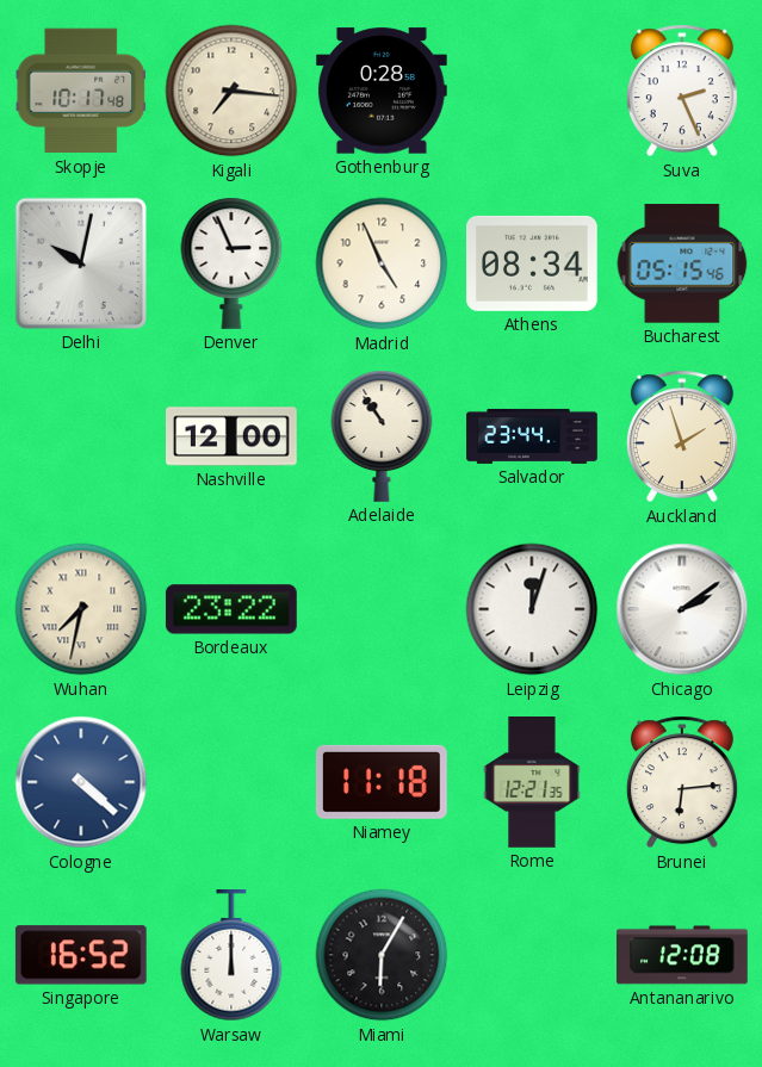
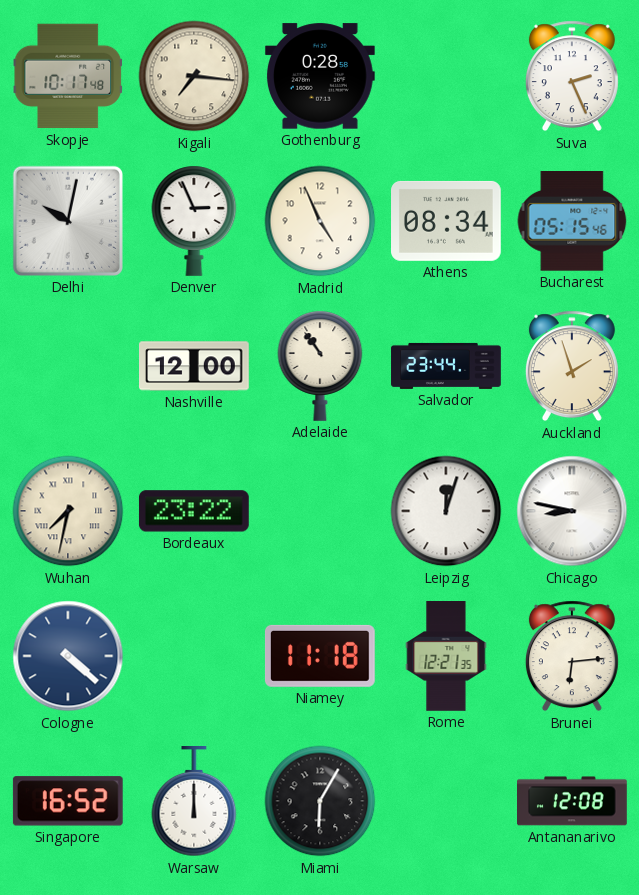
Chicago: 2:09 -> 8:47
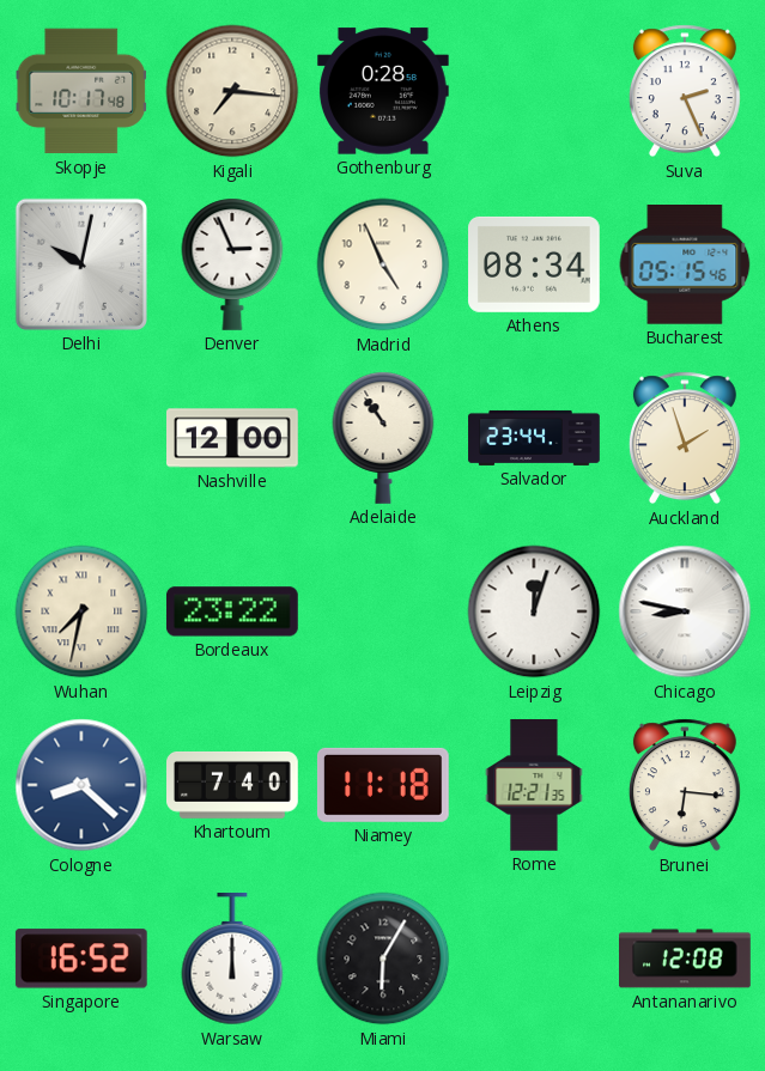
Cologne: 4:22 -> 8:22
Khartoum: none -> 7:40
Brunei: 6:14 -> 6:16
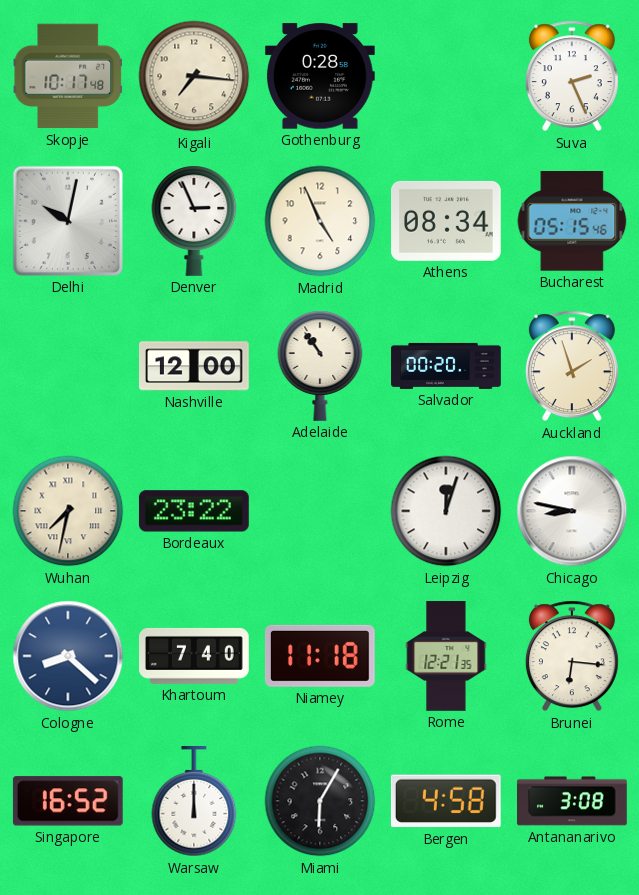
Salvador: 23:44 -> 00:20
Bergen: none -> 4:58
Antananarivo: 12:08 -> 3:08
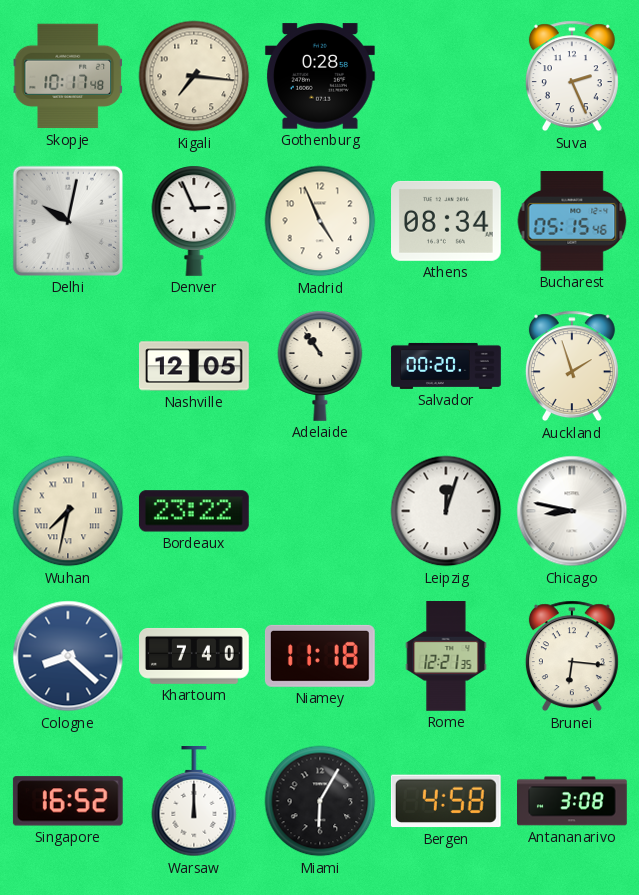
Nashville: 12:00 -> 12:05
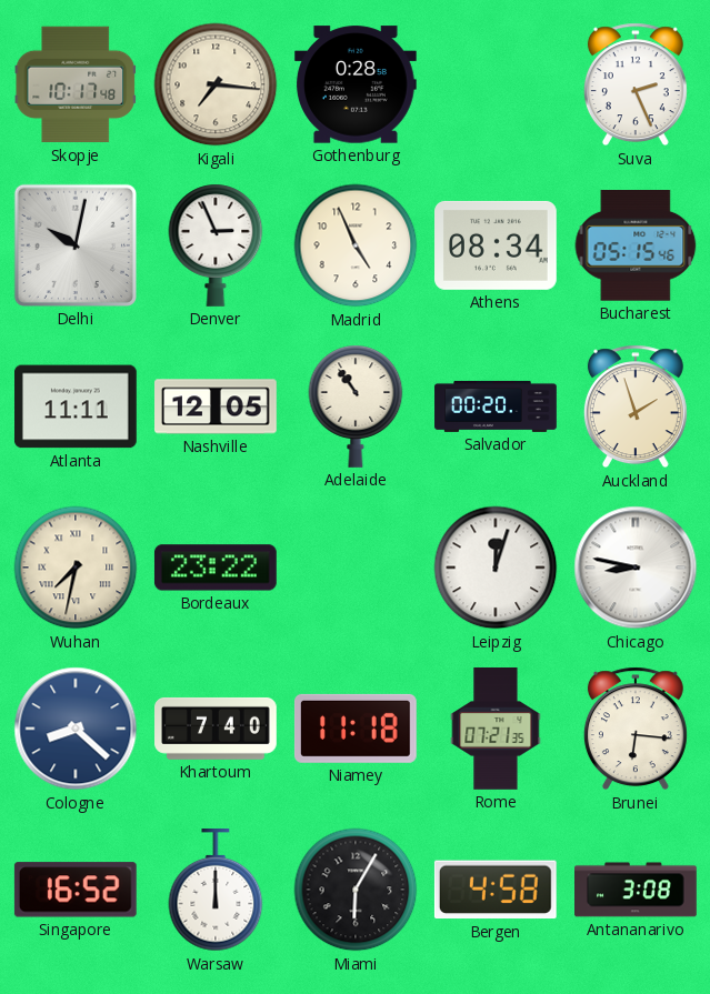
Atlanta: none -> 11:11
Rome: 12:21 -> 07:21
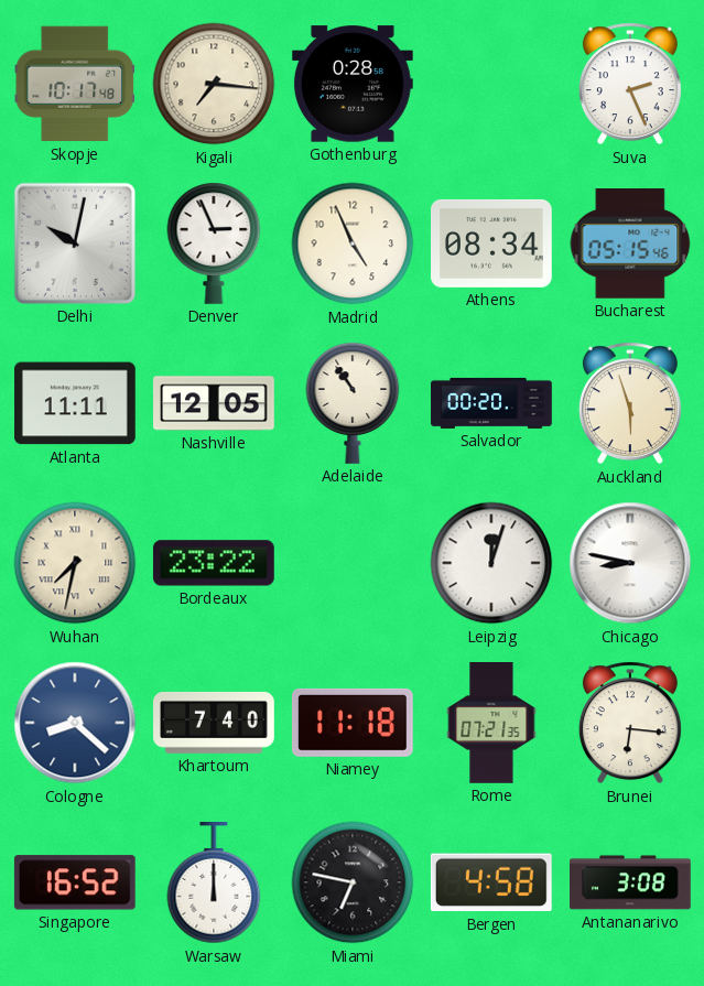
Auckland: 1:57 -> 5:57
Miami: 6:05 -> 6:47
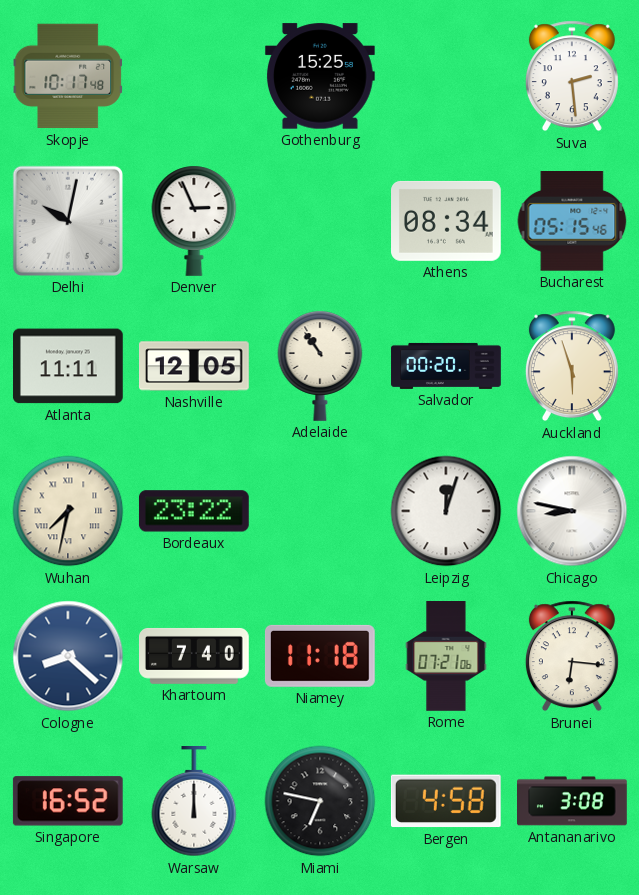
Kigali: 7:16 -> none
Gothenburg: 0:28 -> 15:25
Suva: 2:26 -> 2:29
Madrid: 4:56 -> none
Rome: 07:21:35 -> 07:21:06
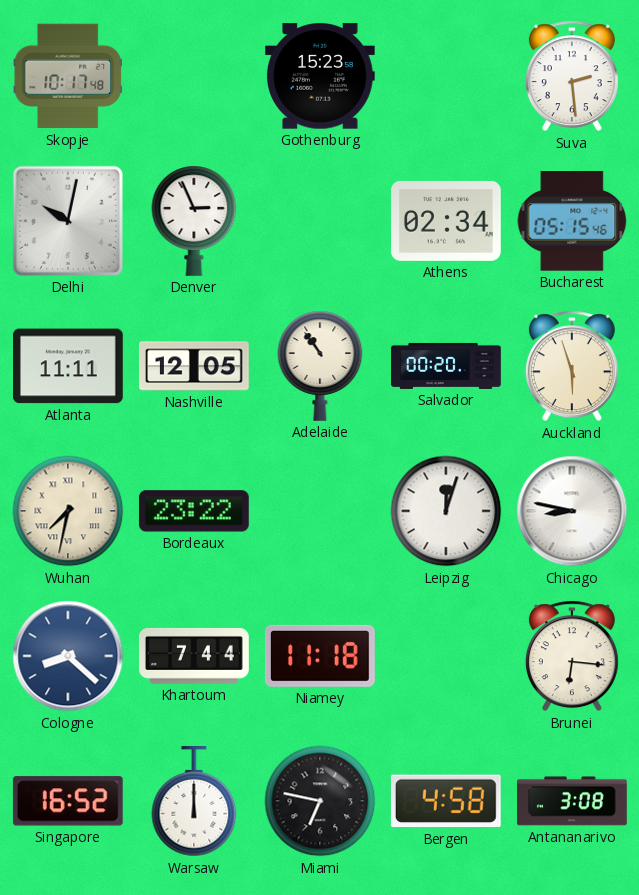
Gothenburg: 15:25 -> 15:23
Athens: 08:34 -> 02:34
Khartoum: 7:40 -> 7:44
Rome: 07:21 -> none
